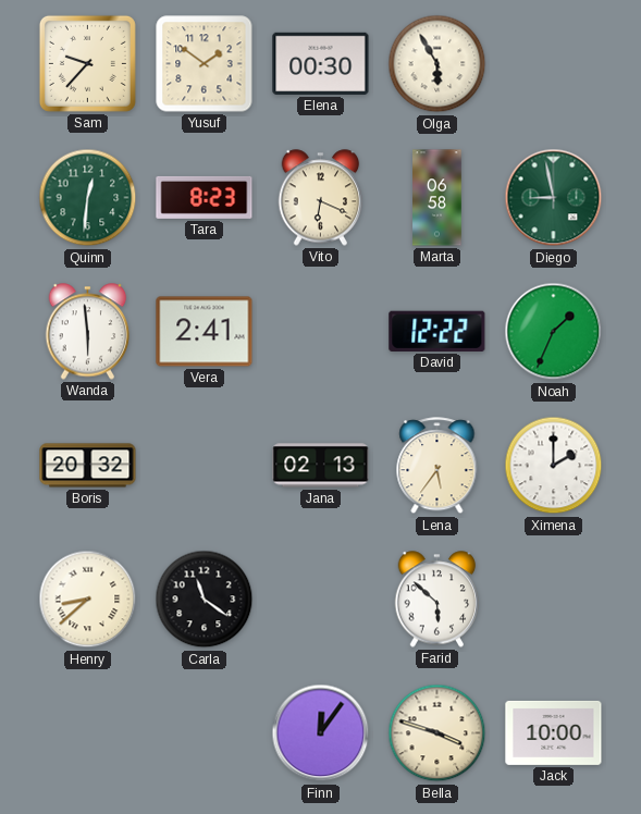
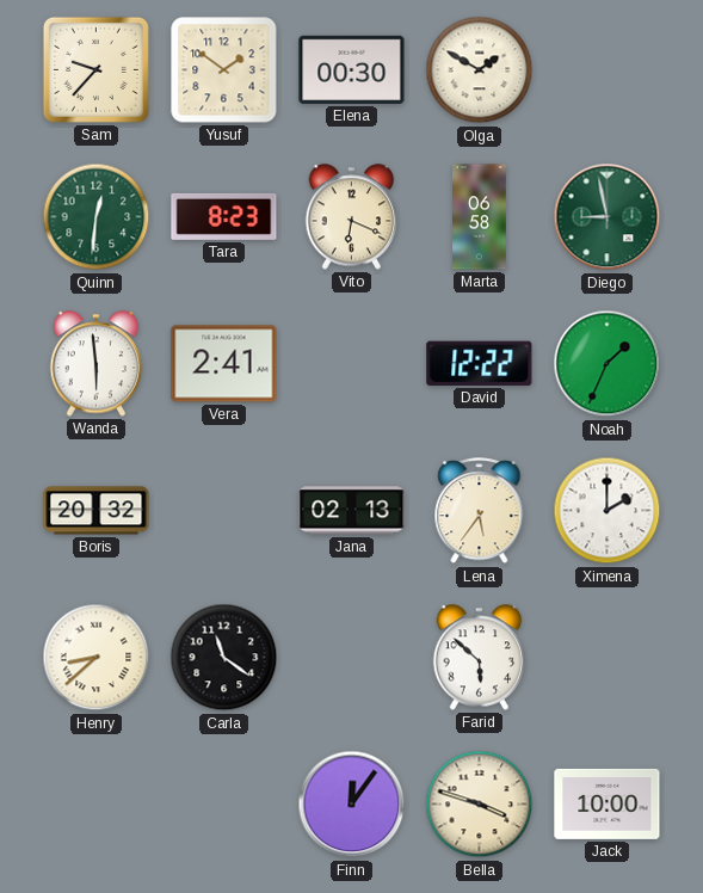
Olga: 5:55 -> 1:50
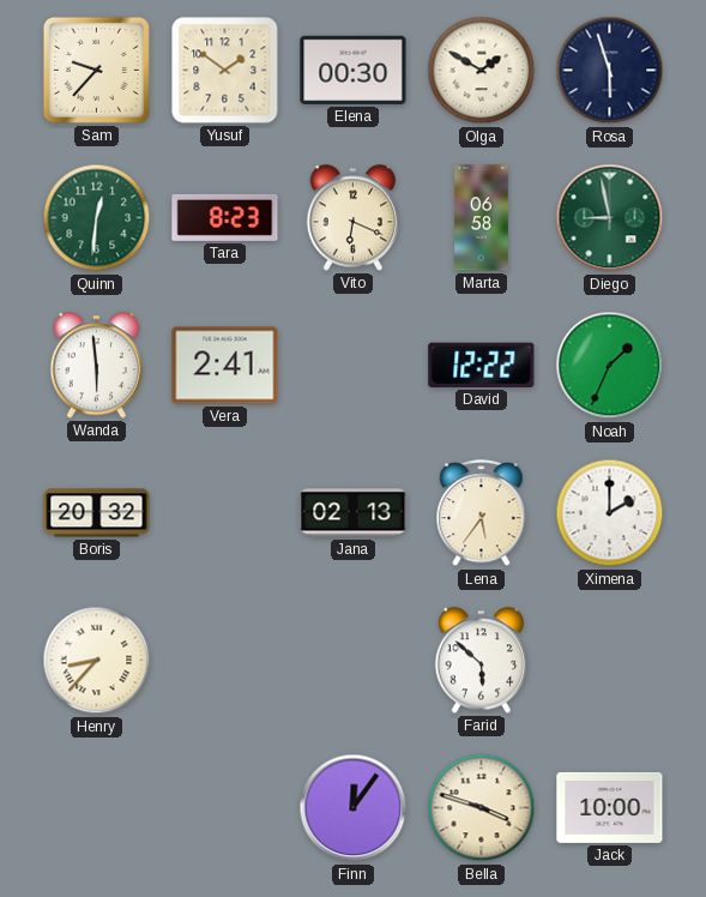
Rosa: none -> 5:57
Henry: 8:38 -> 8:37
Carla: 11:21 -> none
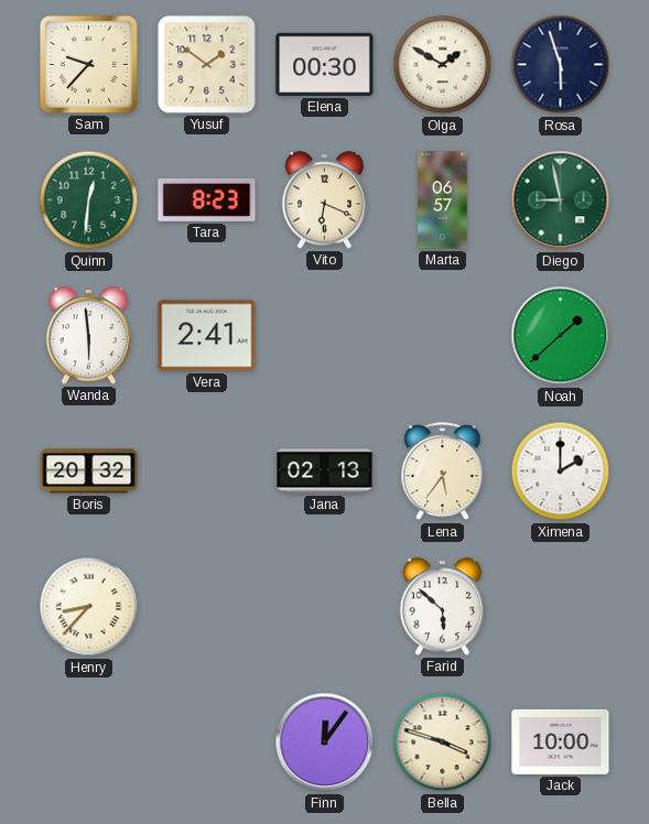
Marta: 06:58 -> 06:57
David: 12:22 -> none
Noah: 1:34 -> 1:38
